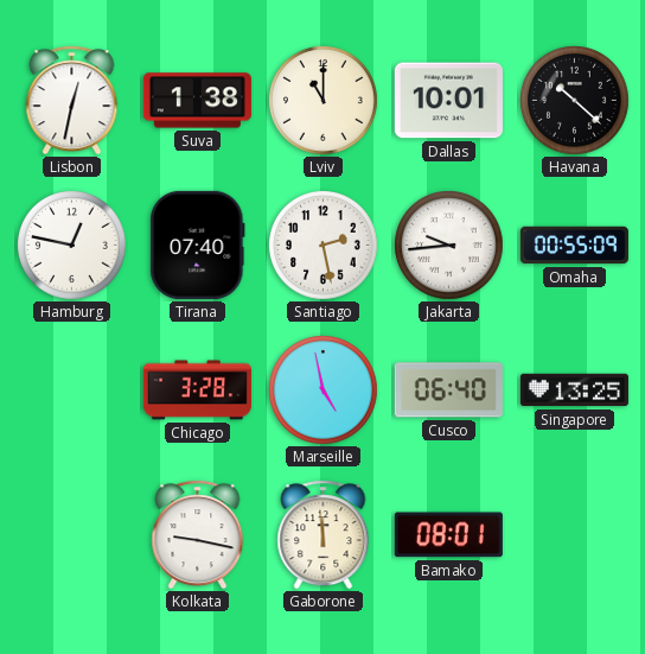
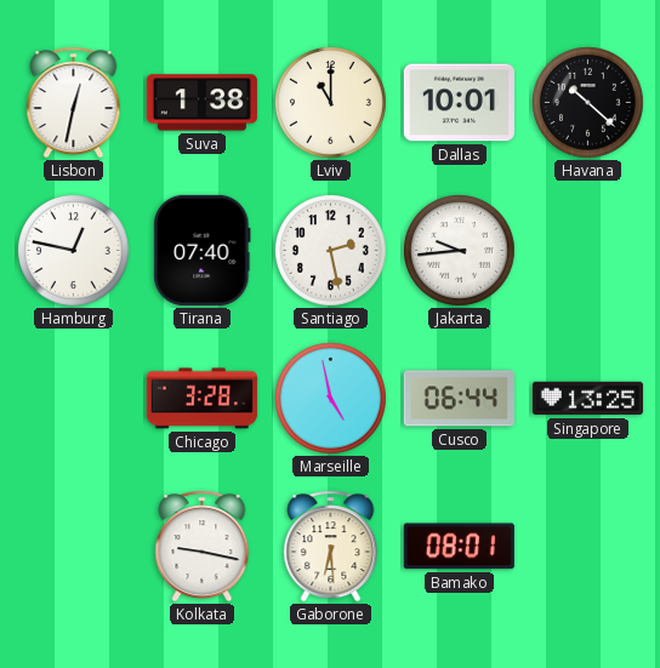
Omaha: 00:55 -> none
Cusco: 06:40 -> 06:44
Gaborone: 11:59 -> 6:29
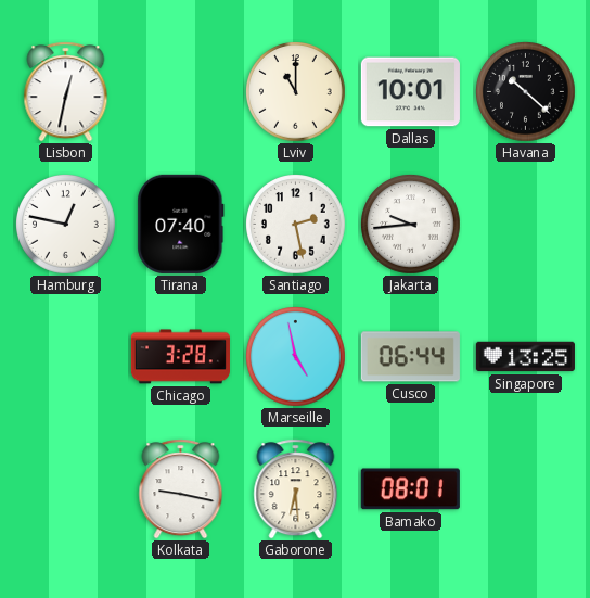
Suva: 1:38 -> none
